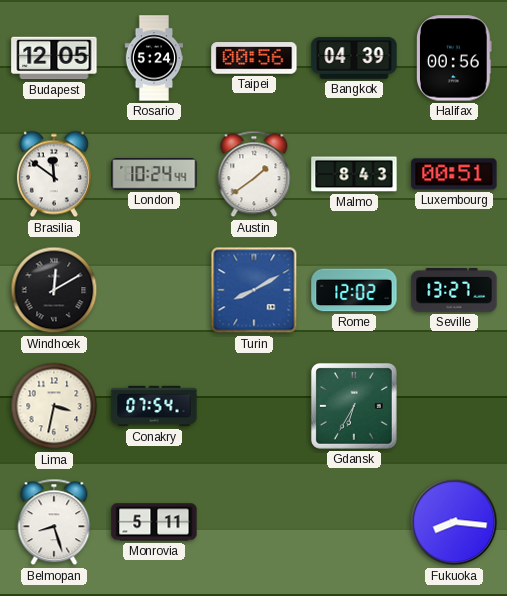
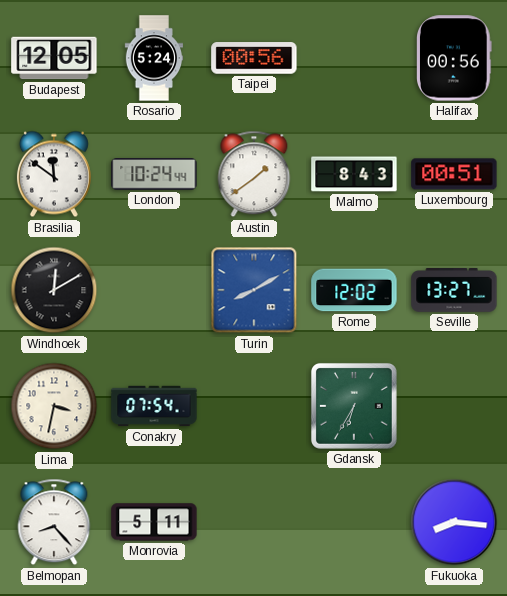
Bangkok: 04:39 -> none
Belmopan: 8:27 -> 8:23
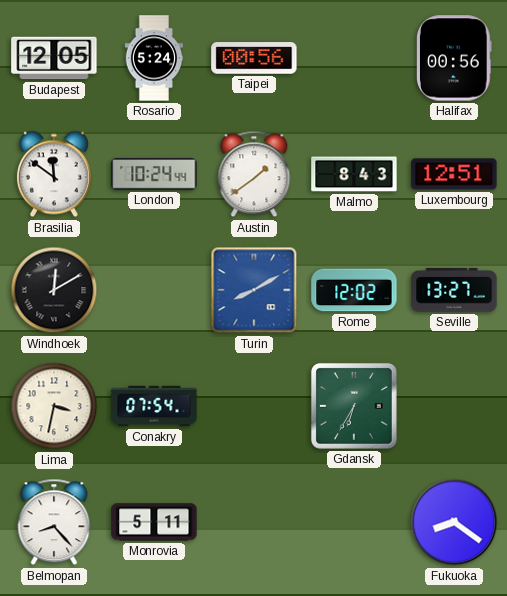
Luxembourg: 00:51 -> 12:51
Fukuoka: 8:16 -> 8:21
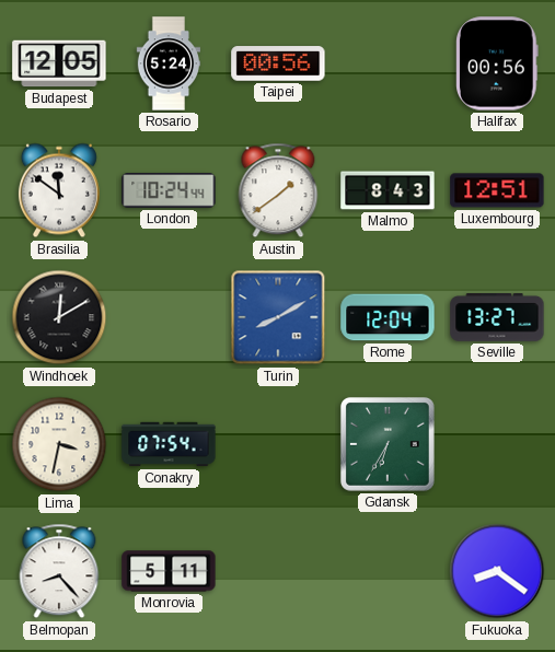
Rome: 12:02 -> 12:04
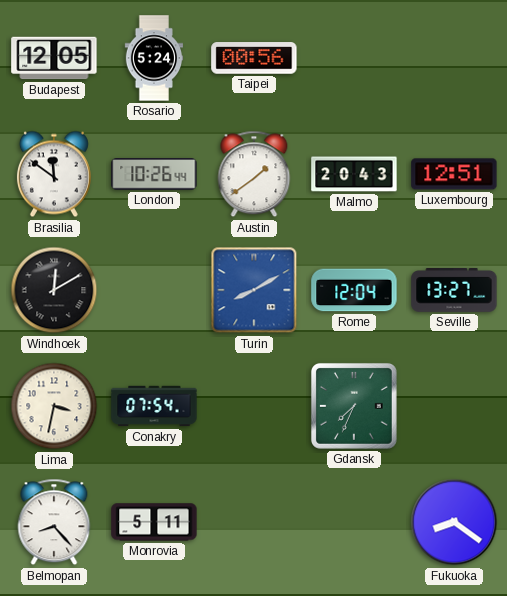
Halifax: 00:56 -> none
London: 10:24 -> 10:26
Malmo: 8:43 -> 20:43
Gdansk: 6:35 -> 7:34
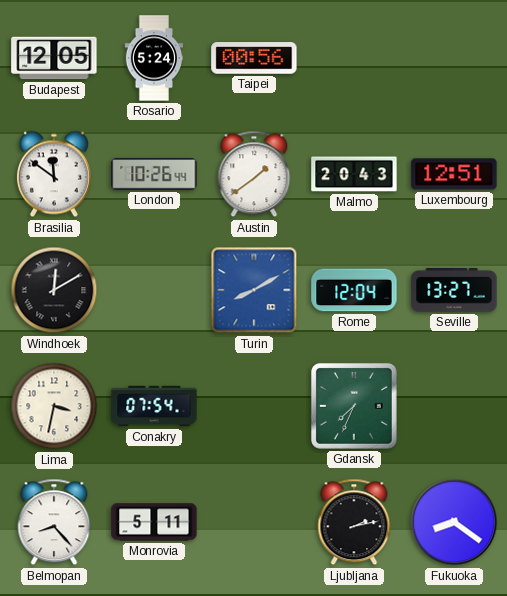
Ljubljana: none -> 2:13
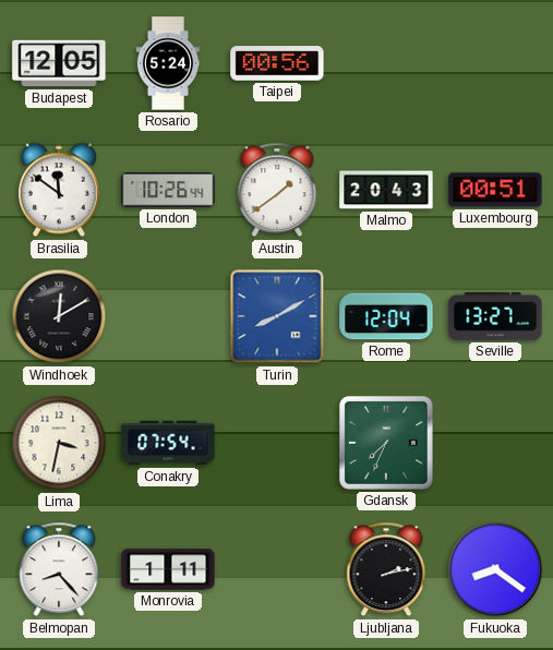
Luxembourg: 12:51 -> 00:51
Monrovia: 5:11 -> 1:11
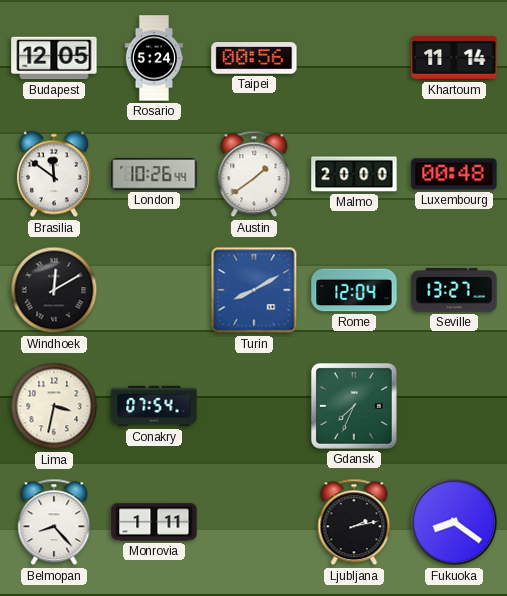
Khartoum: none -> 11:14
Malmo: 20:43 -> 20:00
Luxembourg: 00:51 -> 00:48
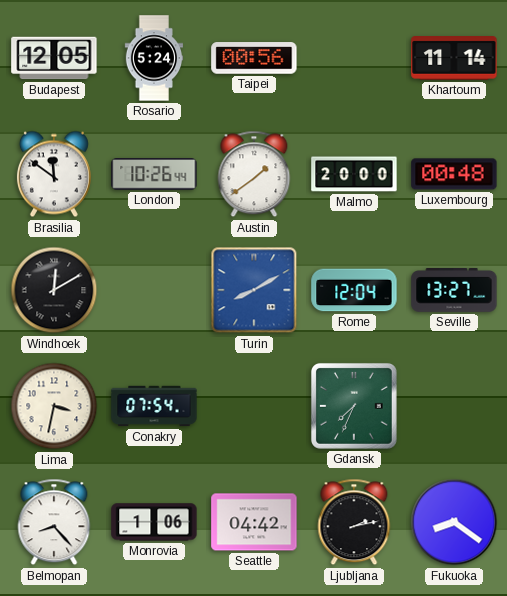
Monrovia: 1:11 -> 1:06
Seattle: none -> 04:42
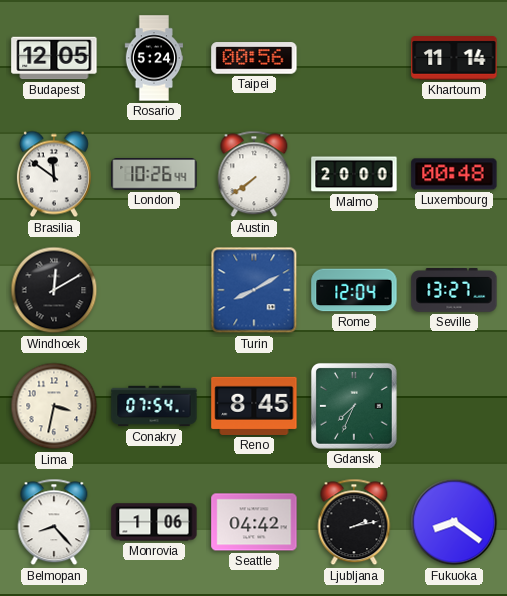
Austin: 1:39 -> 7:39
Reno: none -> 8:45
